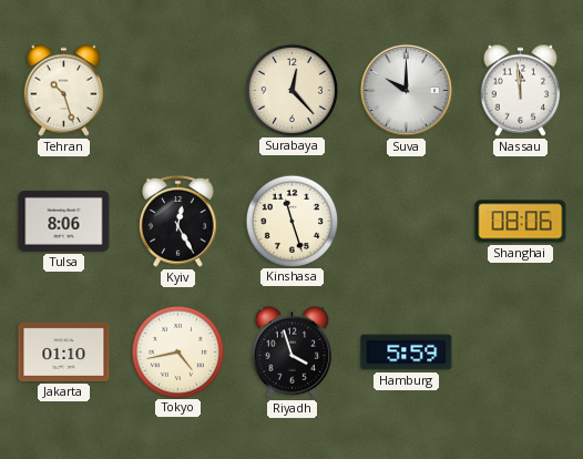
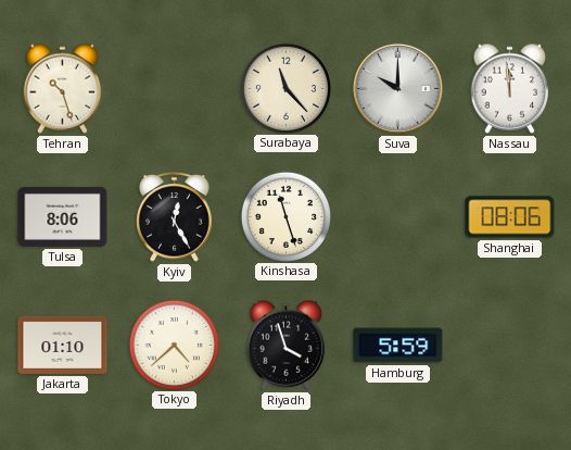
Surabaya: 12:23 -> 11:23
Tokyo: 4:43 -> 4:38
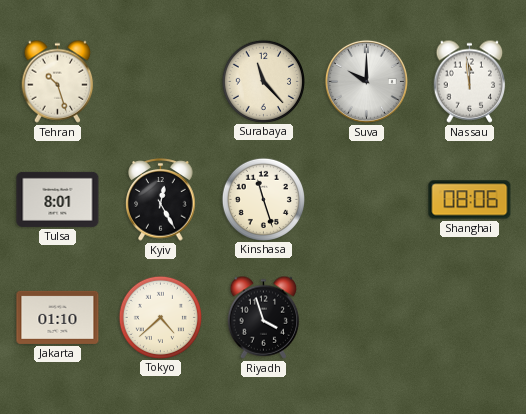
Tulsa: 8:06 -> 8:01
Hamburg: 5:59 -> none
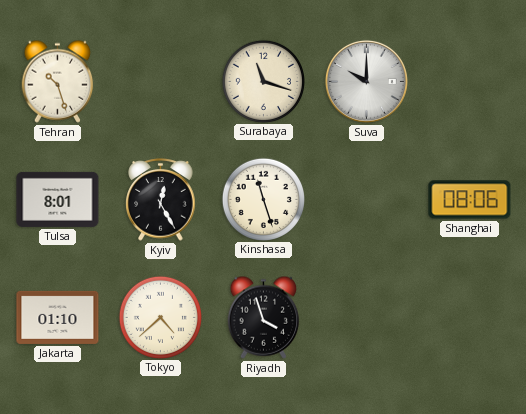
Surabaya: 11:23 -> 11:18
Nassau: 11:59 -> none
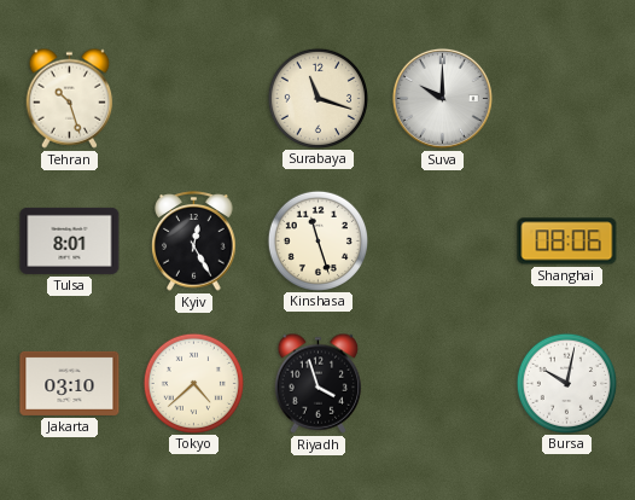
Jakarta: 01:10 -> 03:10
Bursa: none -> 10:02
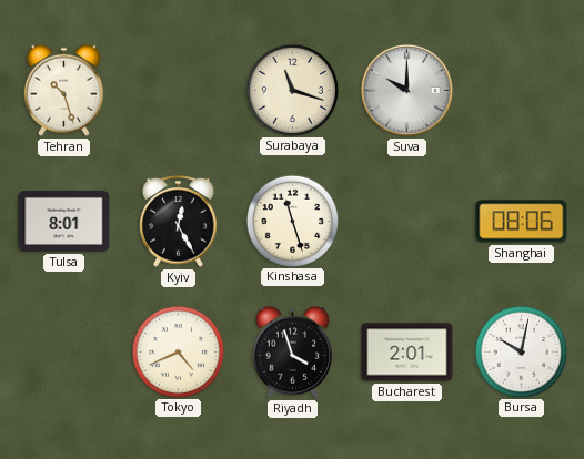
Jakarta: 03:10 -> none
Tokyo: 4:38 -> 4:41
Bucharest: none -> 2:01
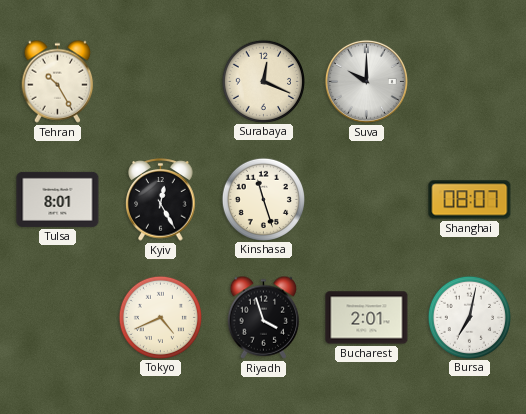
Tehran: 10:27 -> 10:25
Surabaya: 11:18 -> 12:19
Shanghai: 08:06 -> 08:07
Bursa: 10:02 -> 7:02
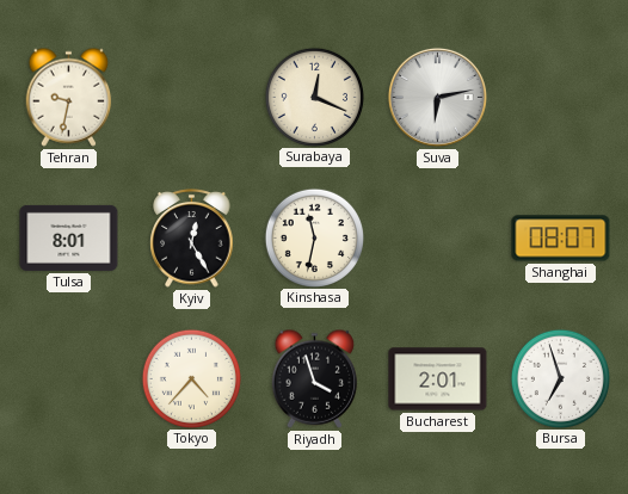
Tehran: 10:25 -> 9:32
Suva: 10:00 -> 6:13
Kinshasa: 11:27 -> 11:32
Tokyo: 4:41 -> 4:37
Bursa: 7:02 -> 6:57
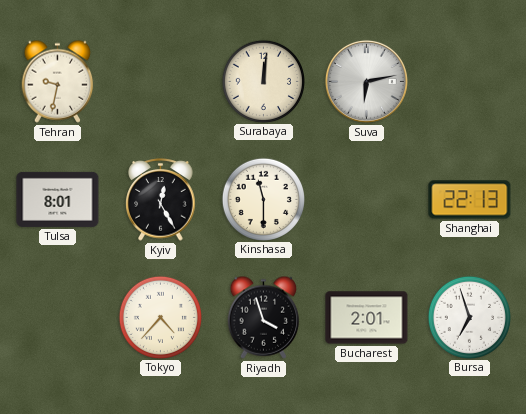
Surabaya: 12:19 -> 12:01
Kinshasa: 11:32 -> 11:30
Shanghai: 08:07 -> 22:13
